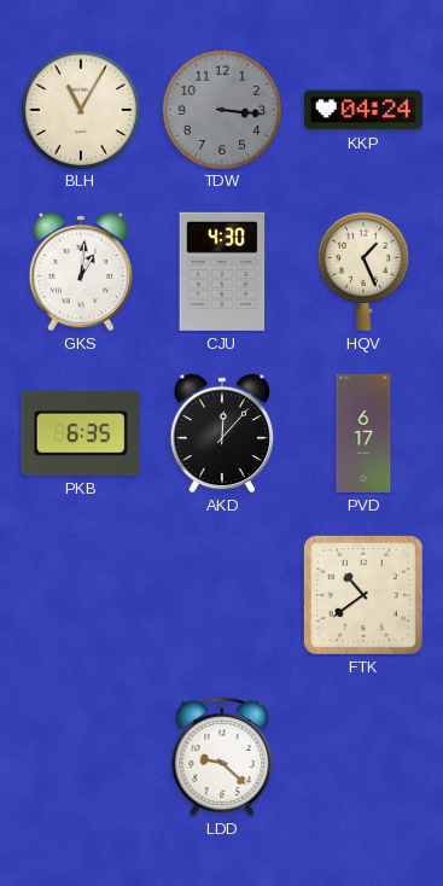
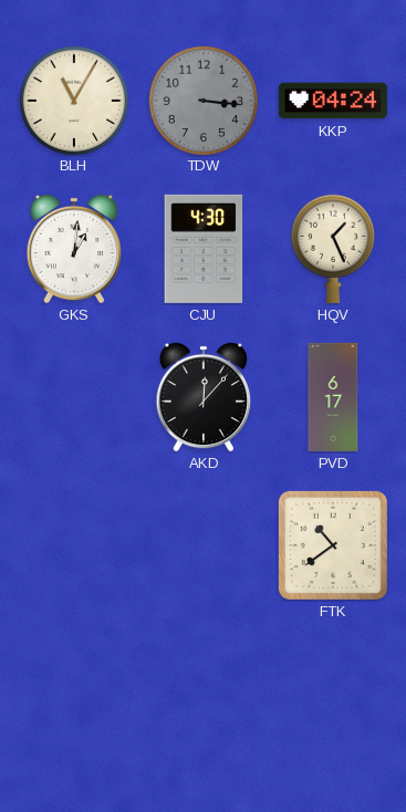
PKB: 6:35 -> none
LDD: 9:22 -> none
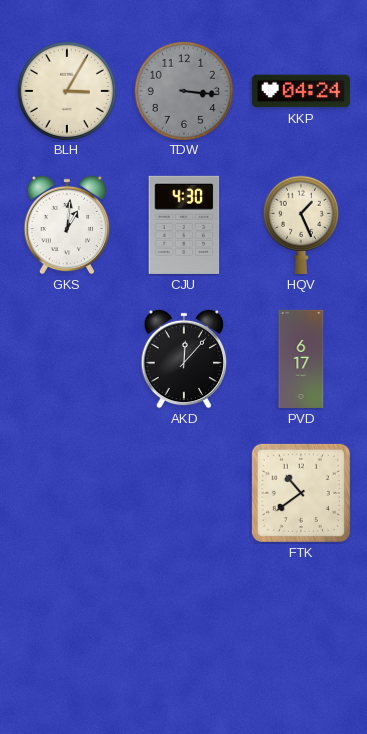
BLH: 11:05 -> 3:05
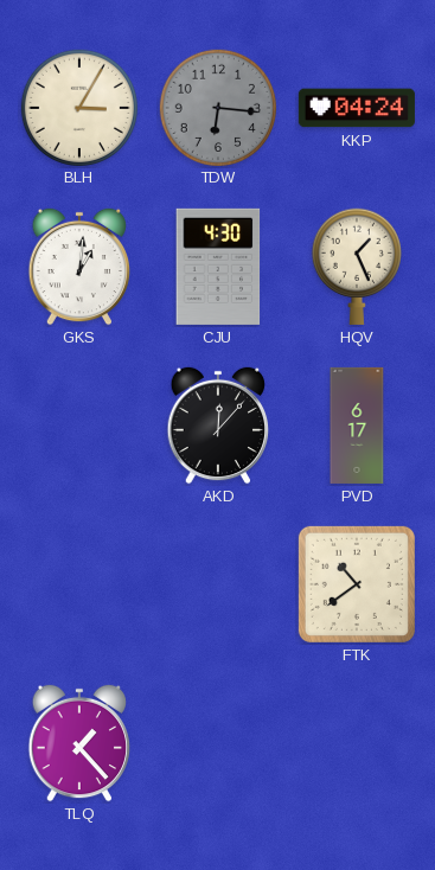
TDW: 3:16 -> 6:16
TLQ: none -> 1:23
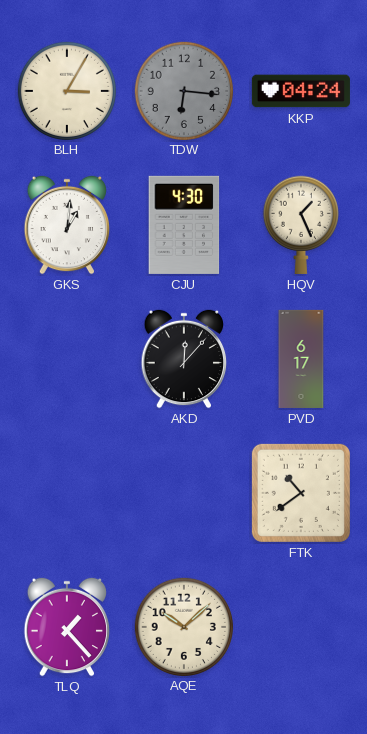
AQE: none -> 10:08
